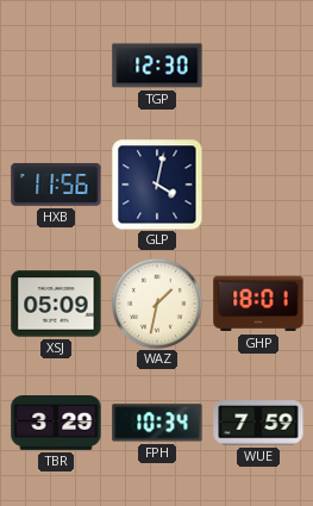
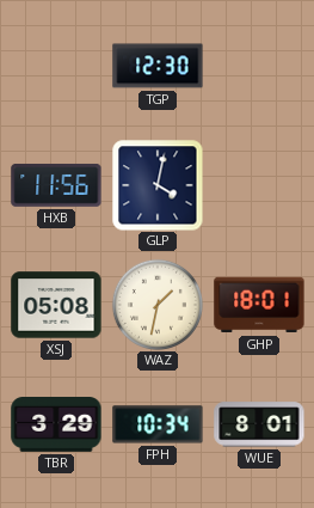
XSJ: 05:09 -> 05:08
WUE: 7:59 -> 8:01
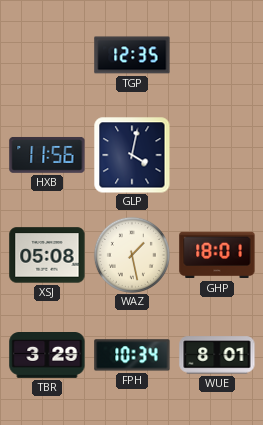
TGP: 12:30 -> 12:35
WAZ: 1:32 -> 1:28
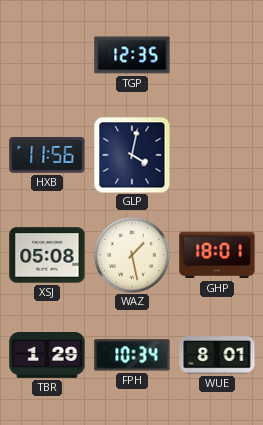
TBR: 3:29 -> 1:29
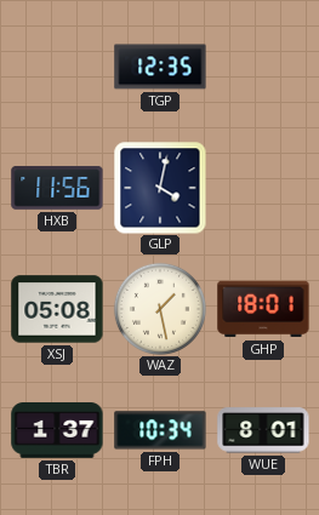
TBR: 1:29 -> 1:37
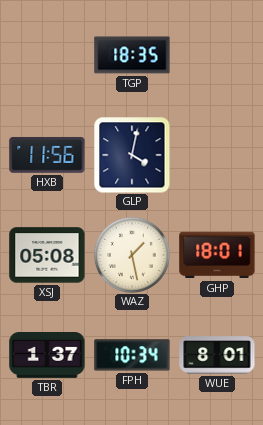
TGP: 12:35 -> 18:35
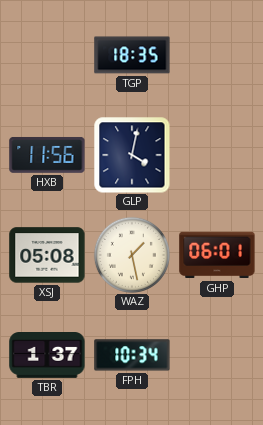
GHP: 18:01 -> 06:01
WUE: 8:01 -> none
